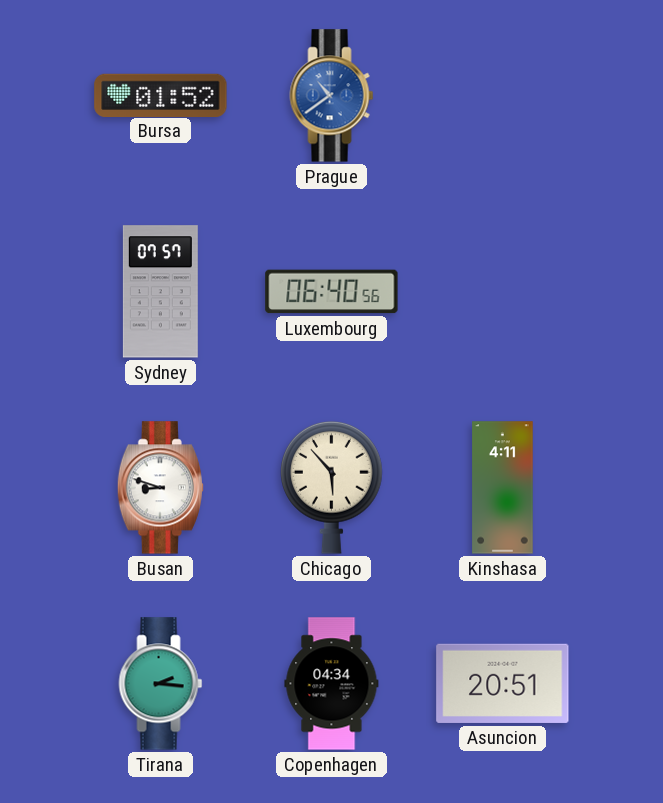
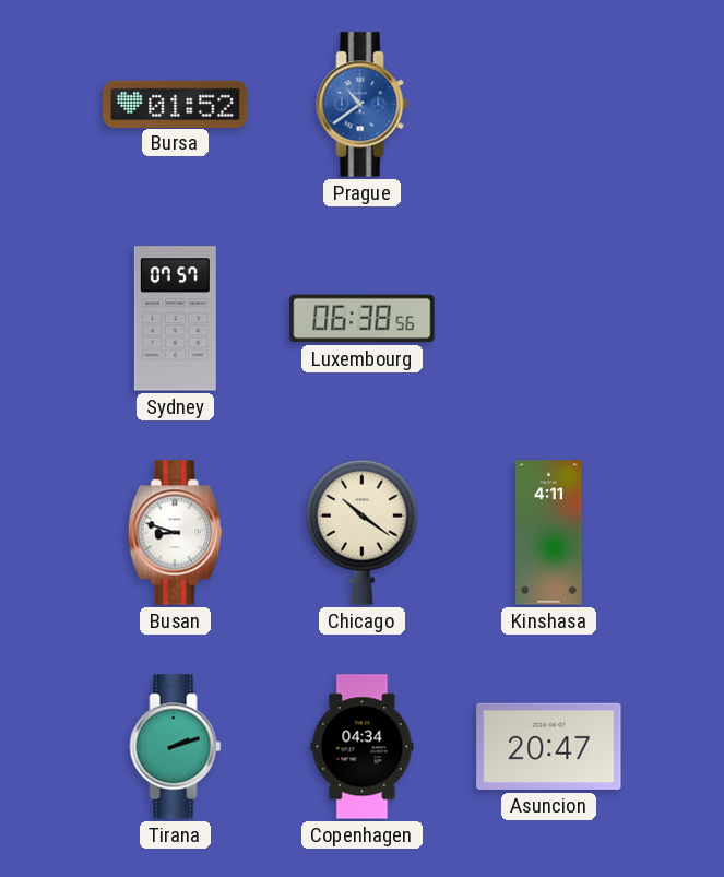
Luxembourg: 06:40 -> 06:38
Chicago: 5:53 -> 10:21
Tirana: 2:16 -> 2:12
Asuncion: 20:51 -> 20:47
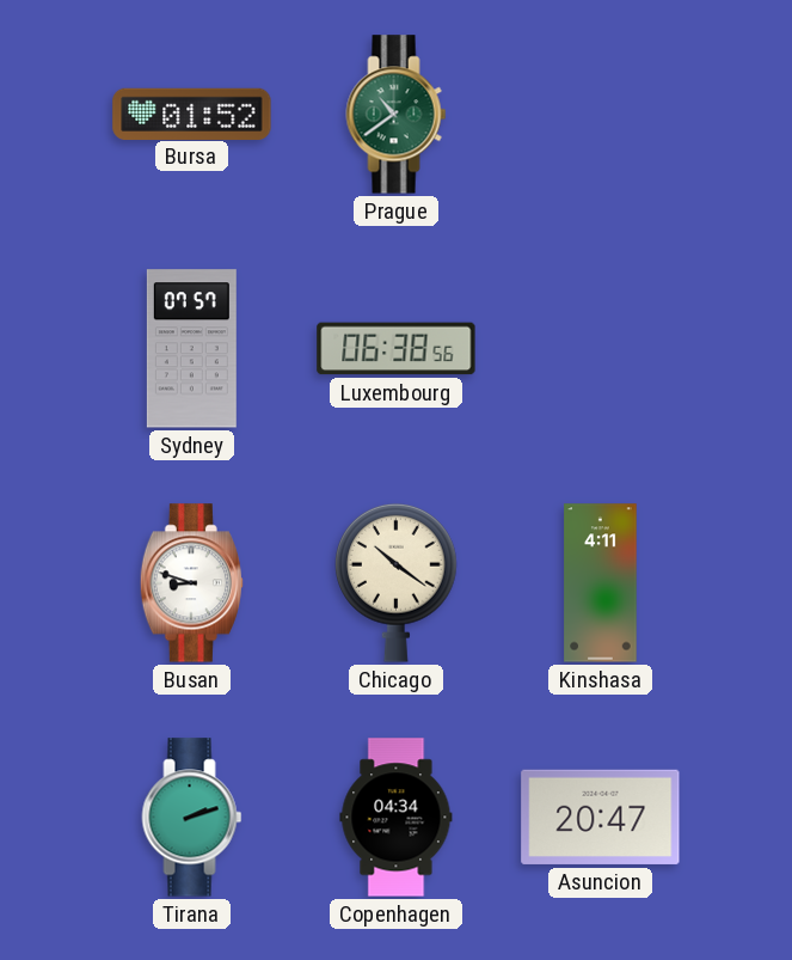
Prague dial: blue -> green
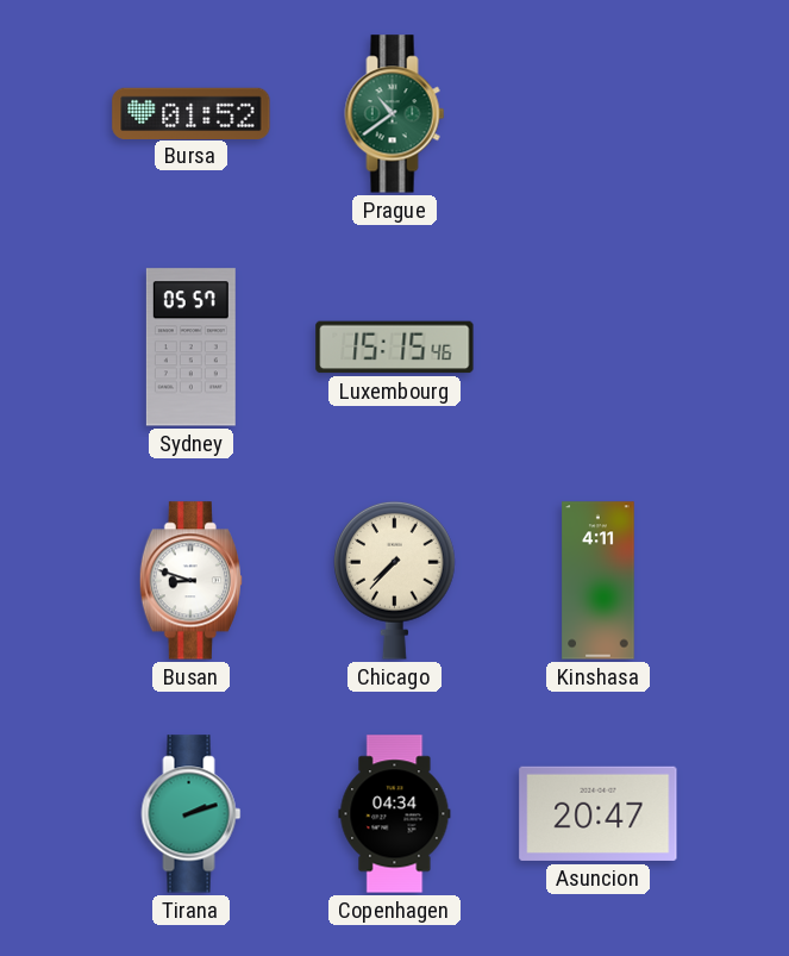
Sydney: 07:57 -> 05:57
Luxembourg: 06:38 -> 15:15
Chicago: 10:21 -> 7:37
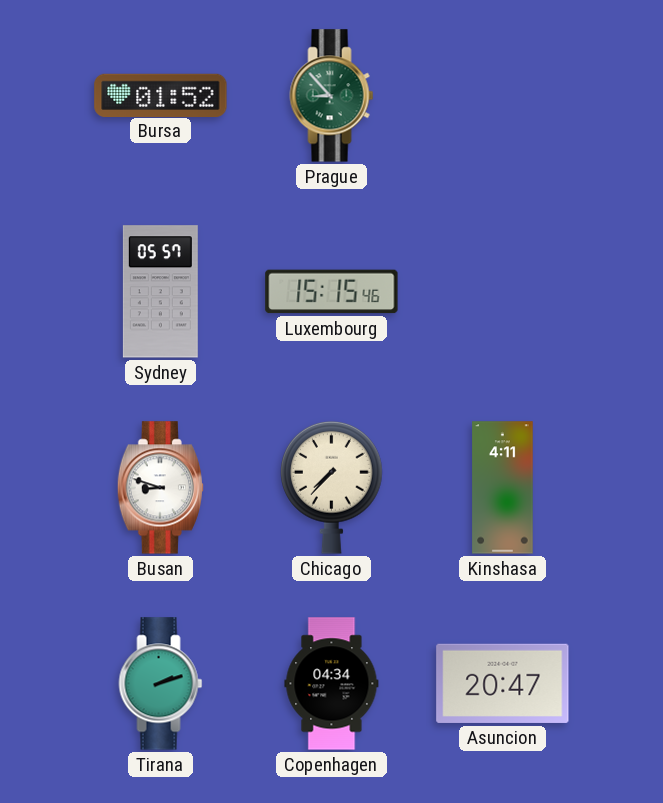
Prague: 10:39 -> 8:53
